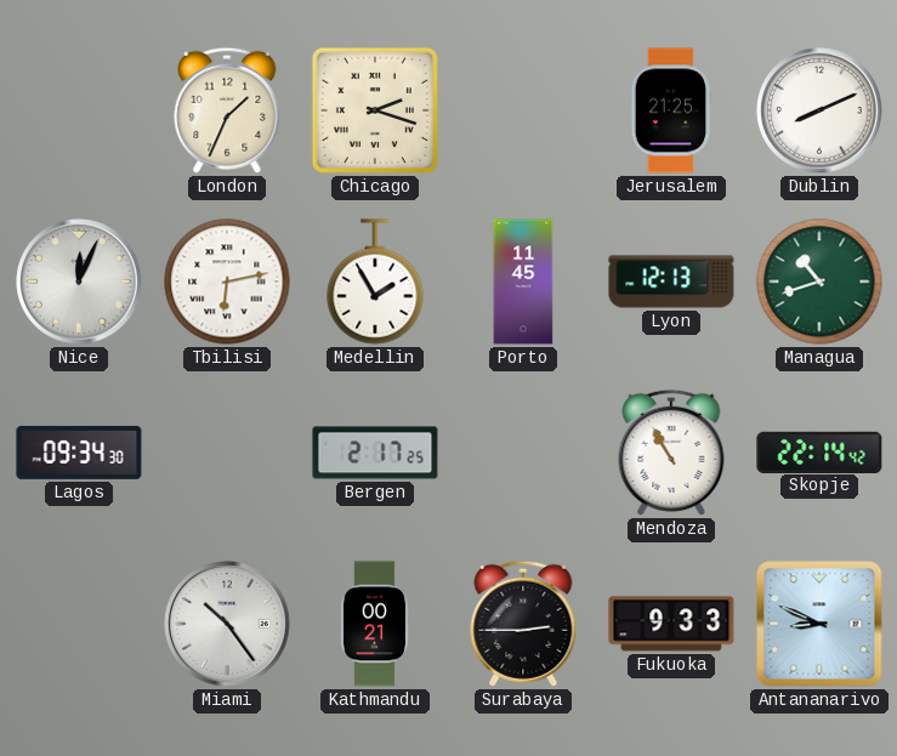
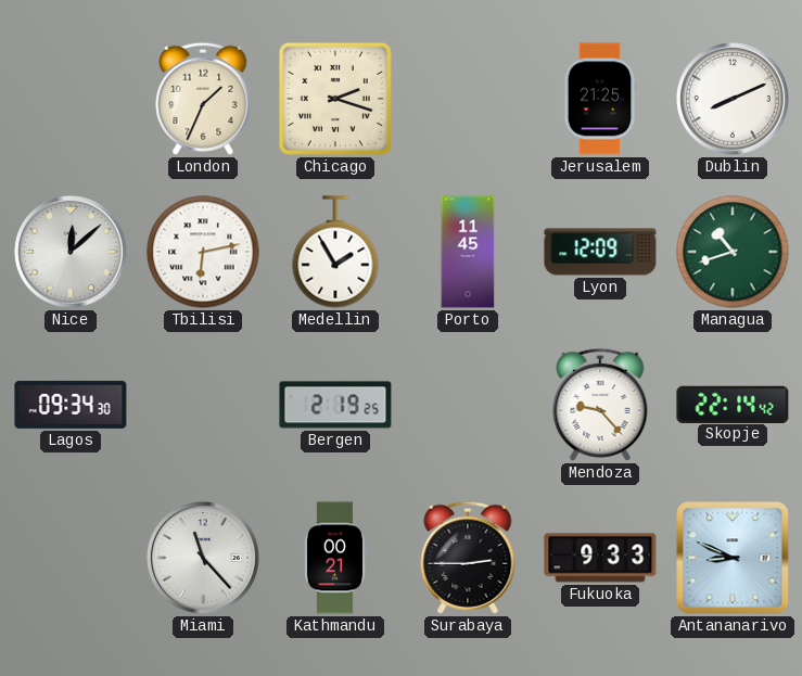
Nice: 12:04 -> 12:08
Lyon: 12:13 -> 12:09
Bergen: 2:17 -> 2:19
Mendoza: 10:55 -> 9:23
Miami: 10:24 -> 11:23
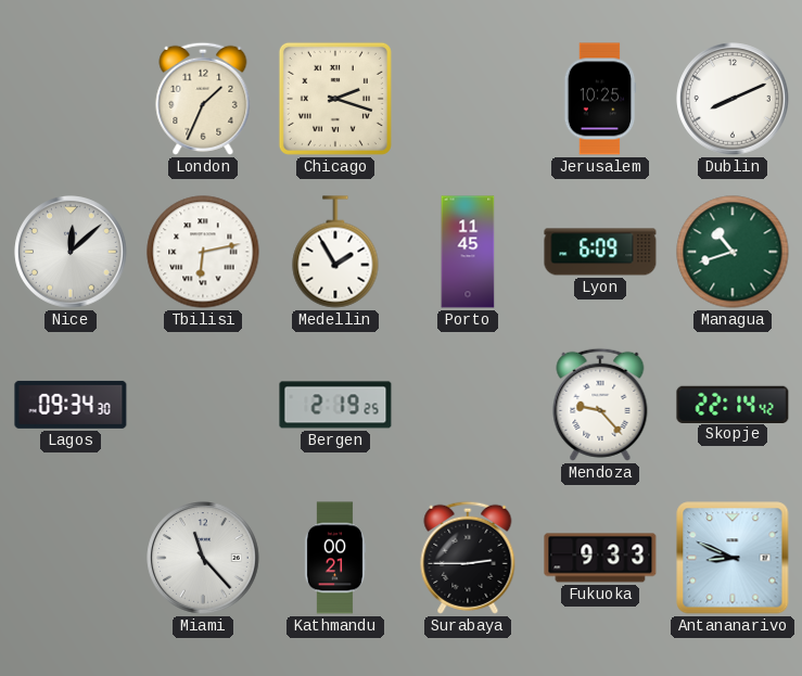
Jerusalem: 21:25 -> 10:25
Lyon: 12:09 -> 6:09
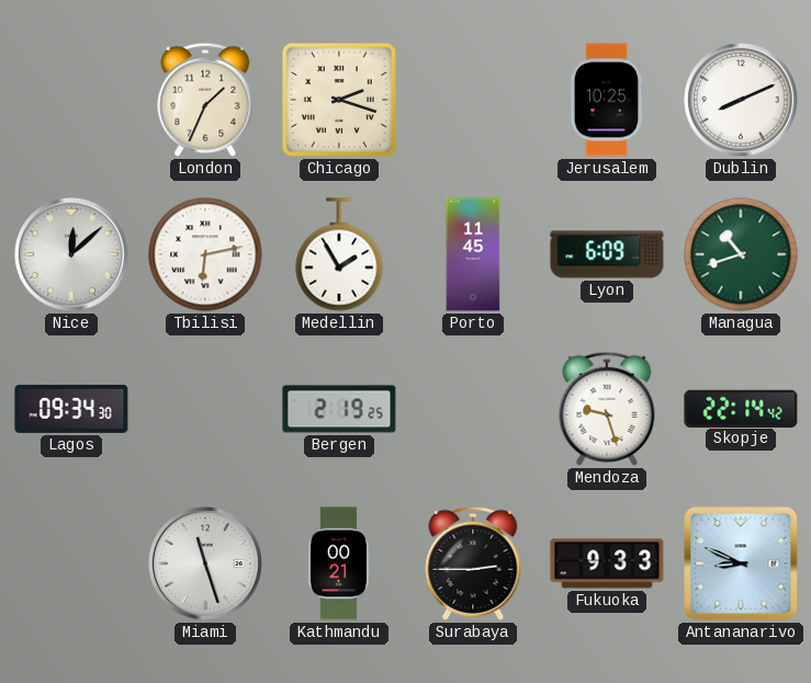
Mendoza: 9:23 -> 9:27
Miami: 11:23 -> 11:27
